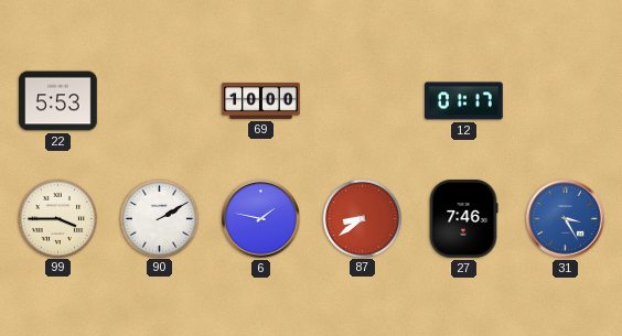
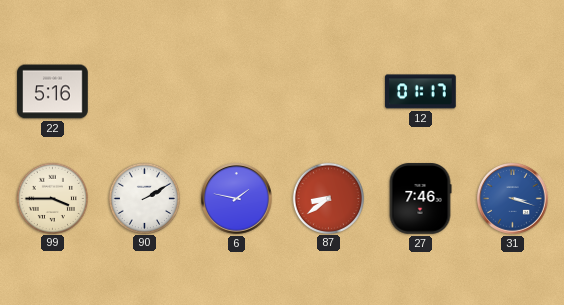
22: 5:53 -> 5:16
69: 10:00 -> none
31: 3:25 -> 3:18
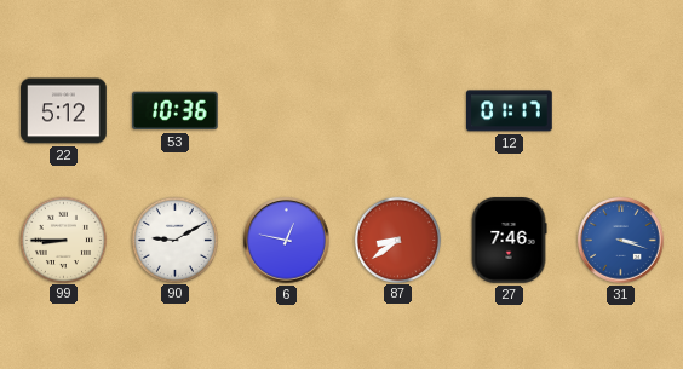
22: 5:16 -> 5:12
53: none -> 10:36
99: 3:45 -> 8:45
90: 2:10 -> 9:10
6: 1:47 -> 12:47
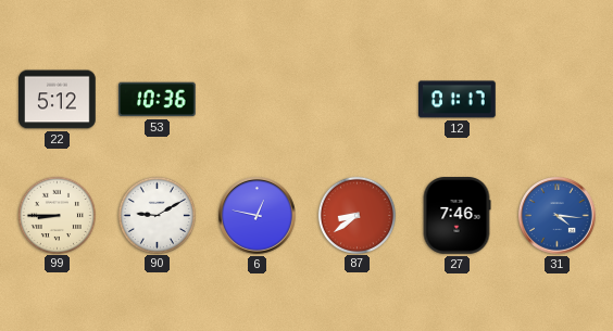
31: 3:18 -> 4:16
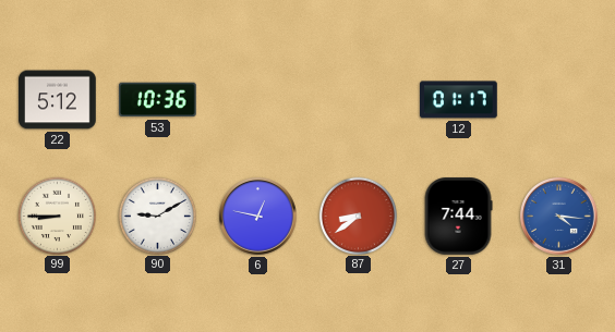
27: 7:46 -> 7:44
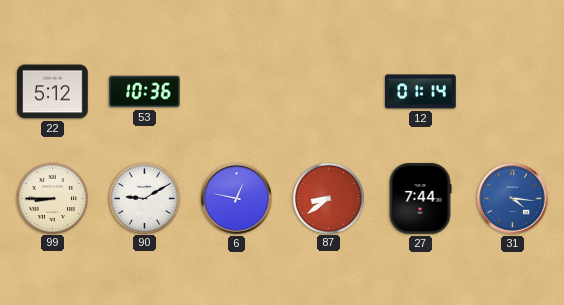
12: 01:17 -> 01:14
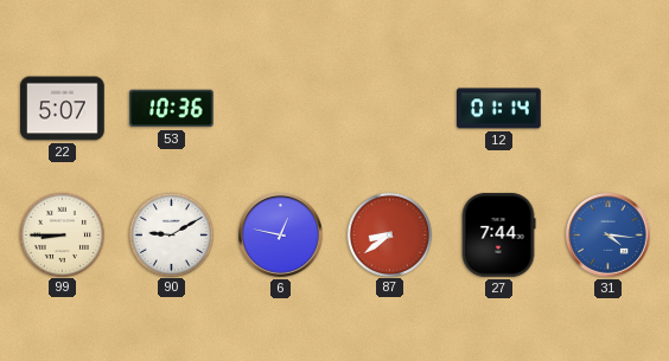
22: 5:12 -> 5:07
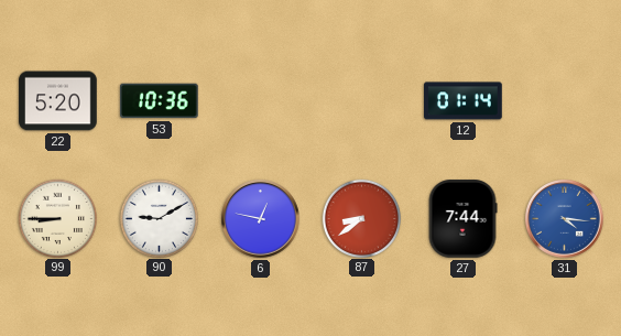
22: 5:07 -> 5:20
